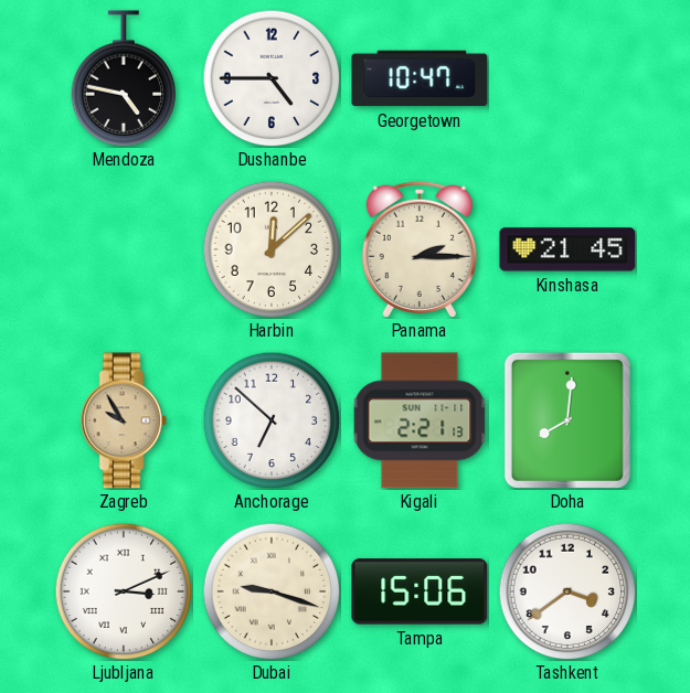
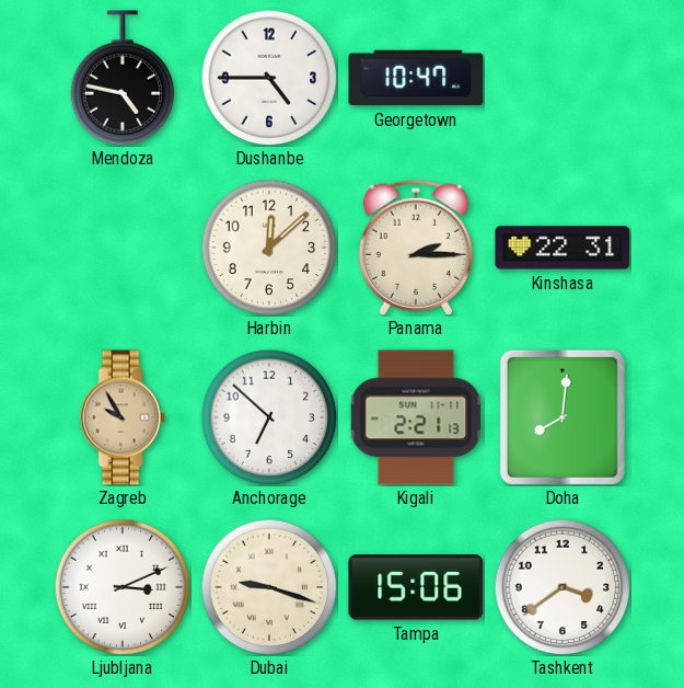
Kinshasa: 21:45 -> 22:31
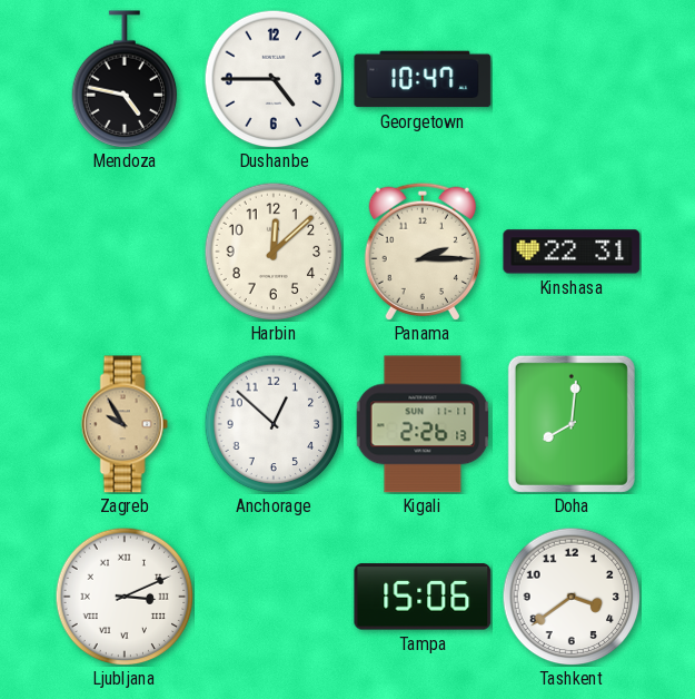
Anchorage: 6:52 -> 12:52
Kigali: 2:21 -> 2:26
Dubai: 9:18 -> none
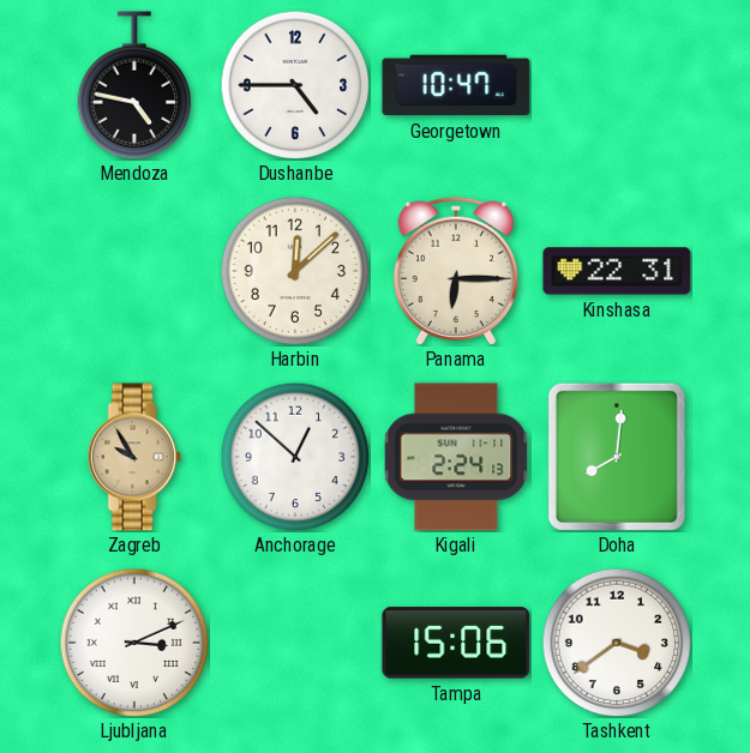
Panama: 2:15 -> 6:15
Kigali: 2:26 -> 2:24
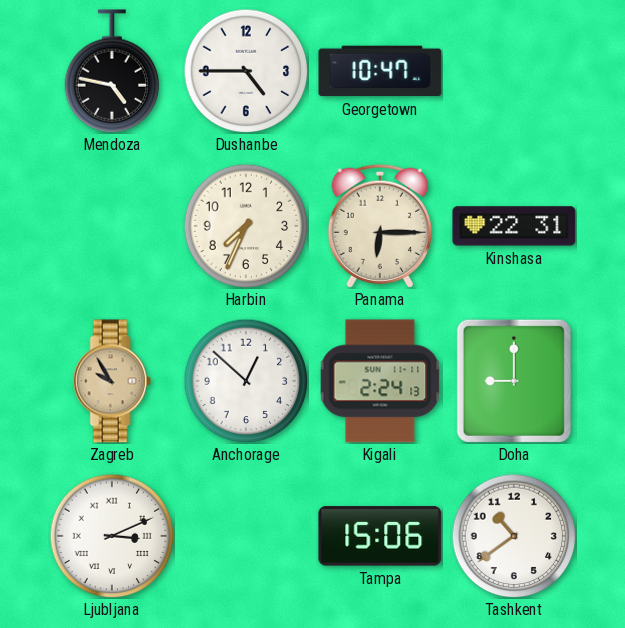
Harbin: 12:08 -> 7:34
Doha: 8:01 -> 9:00
Tashkent: 3:39 -> 10:39
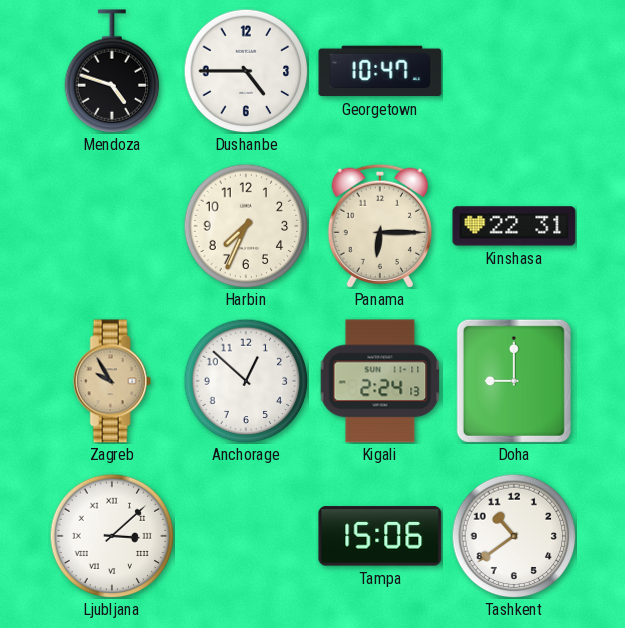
Mendoza: 4:47 -> 4:48
Ljubljana: 3:11 -> 3:08
